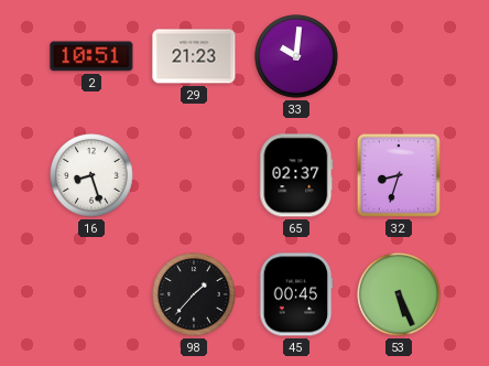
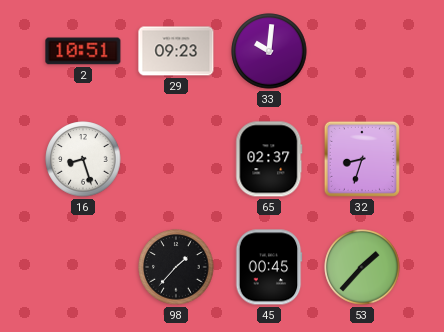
29: 21:23 -> 09:23
53: 5:26 -> 1:37
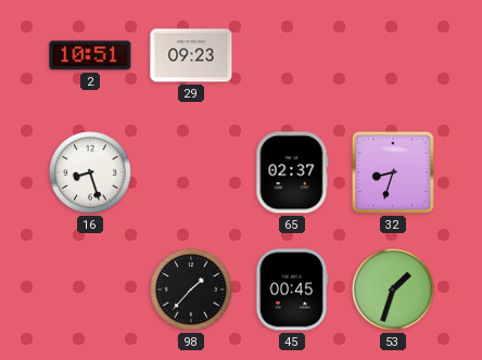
33: 10:01 -> none
53: 1:37 -> 1:33
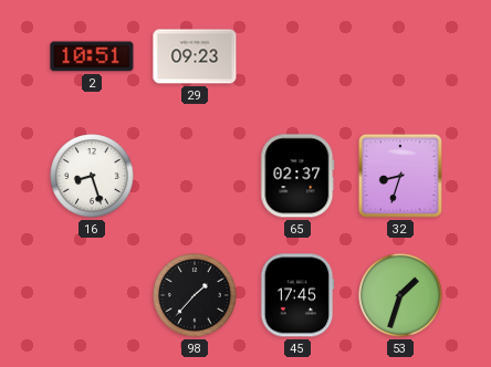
45: 00:45 -> 17:45
